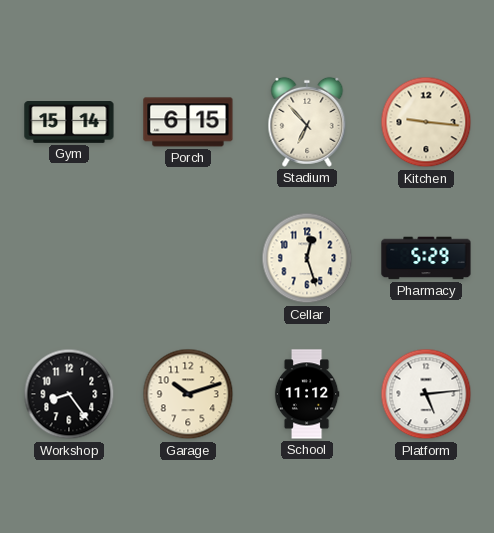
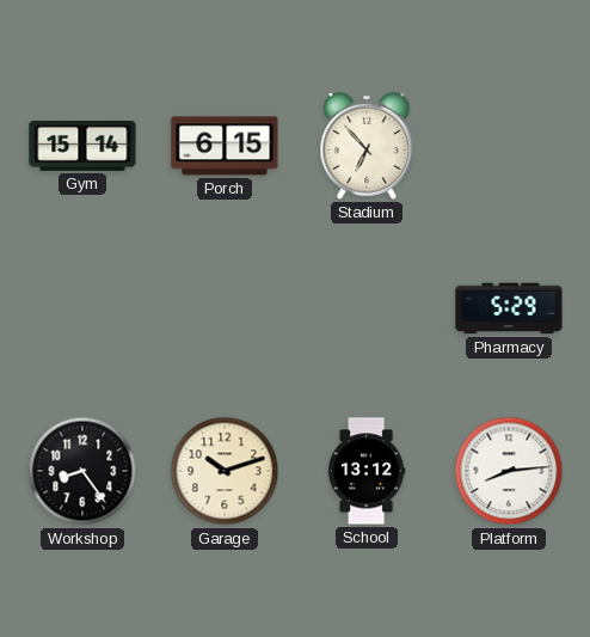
Kitchen: 9:16 -> none
Cellar: 12:27 -> none
School: 11:12 -> 13:12
Platform: 5:14 -> 8:14
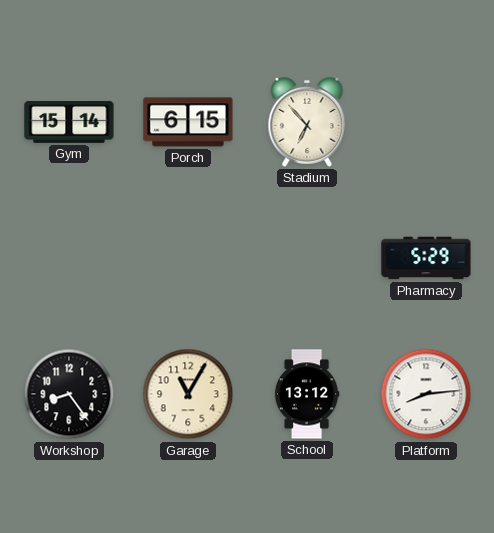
Garage: 10:12 -> 11:05
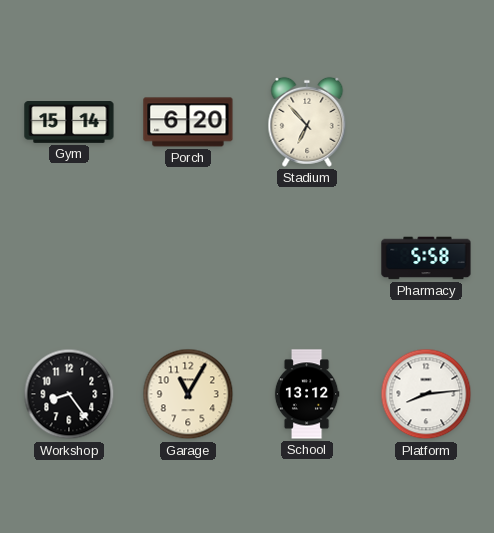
Porch: 6:15 -> 6:20
Pharmacy: 5:29 -> 5:58
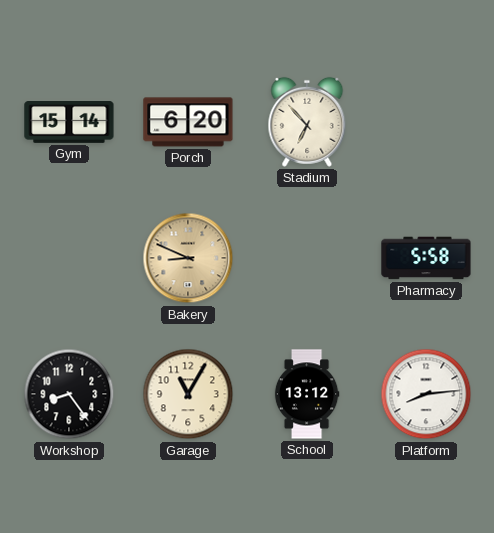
Bakery: none -> 8:49
